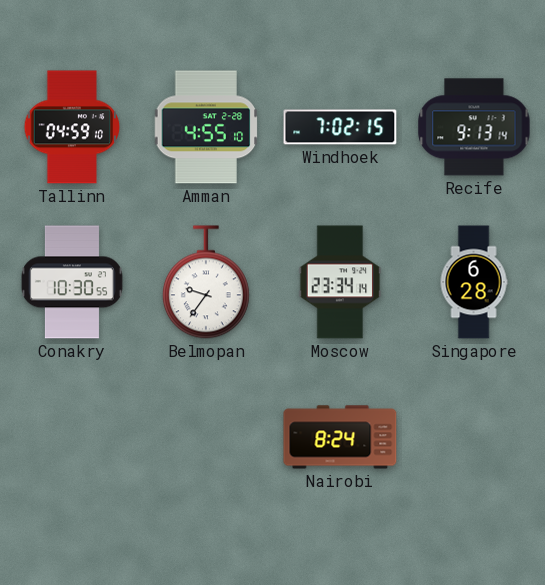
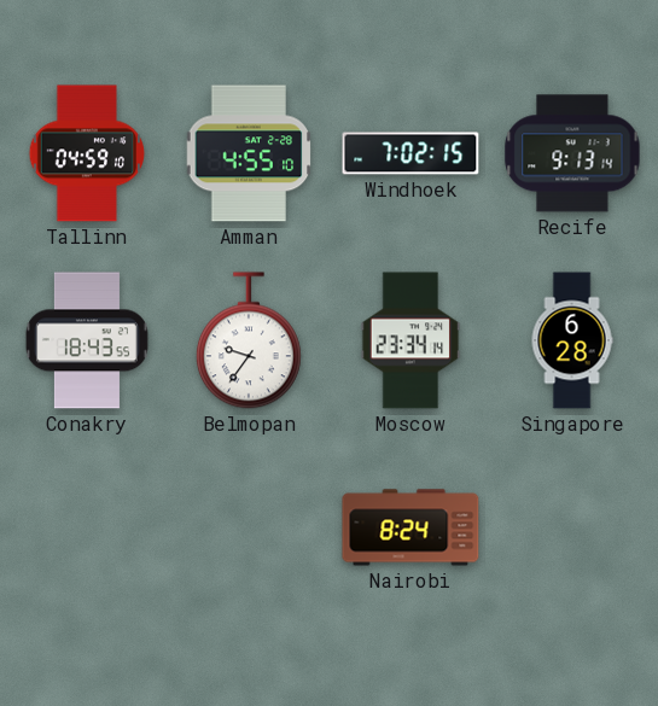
Conakry: 10:30 -> 18:43
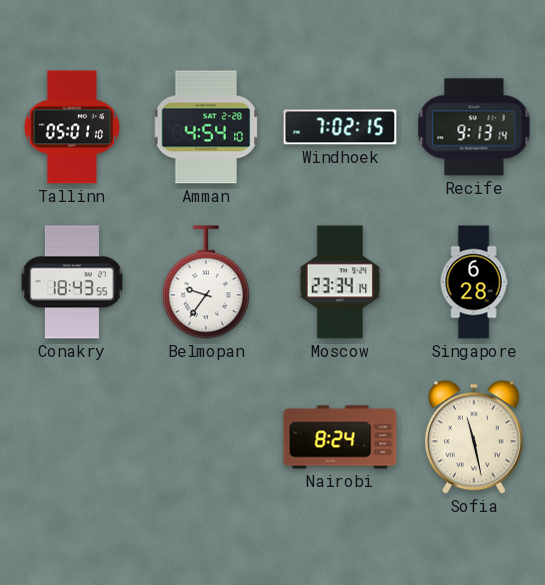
Tallinn: 04:59 -> 05:01
Amman: 4:55 -> 4:54
Sofia: none -> 11:28
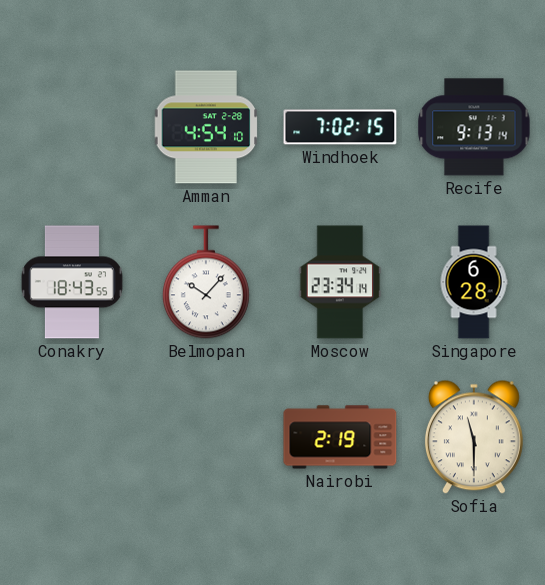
Tallinn: 05:01 -> none
Belmopan: 9:36 -> 10:07
Nairobi: 8:24 -> 2:19
Sofia: 11:28 -> 11:30
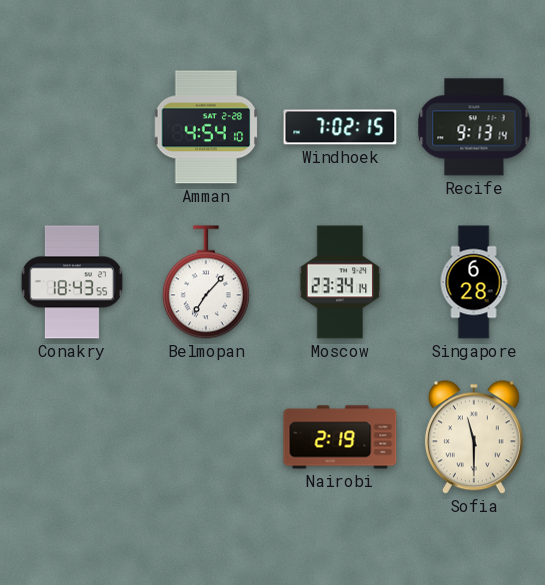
Belmopan: 10:07 -> 7:07
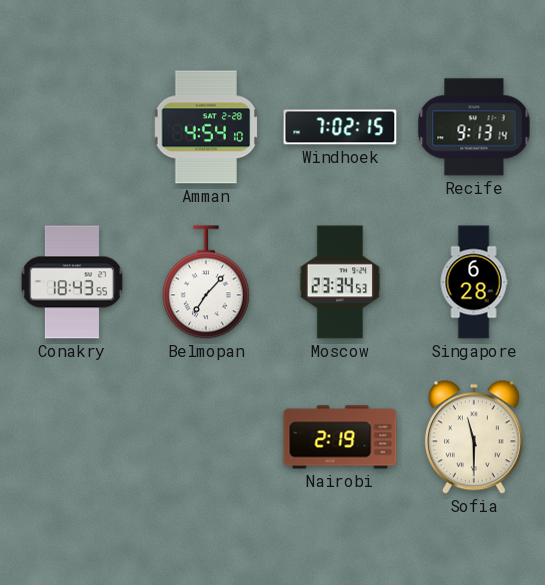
Moscow: 23:34:14 -> 23:34:53
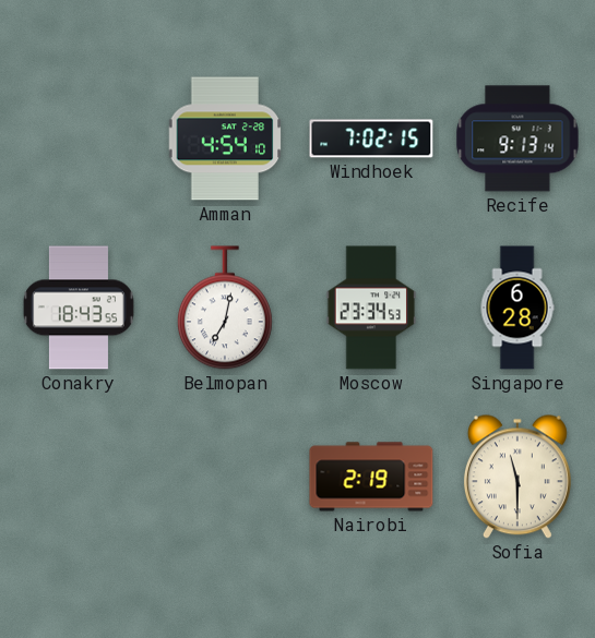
Belmopan: 7:07 -> 7:02
